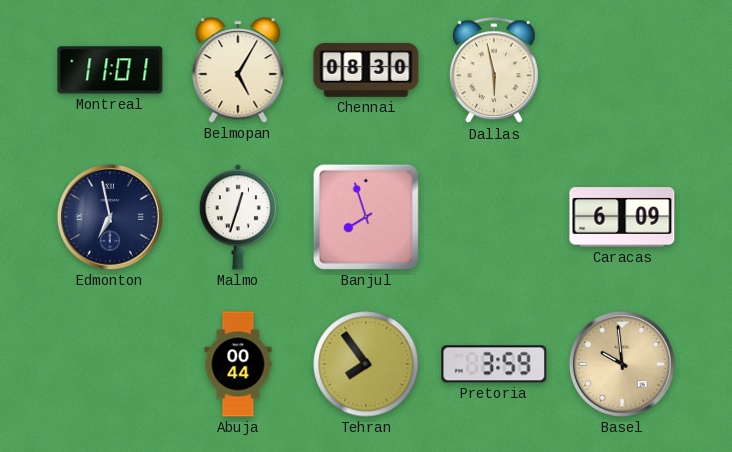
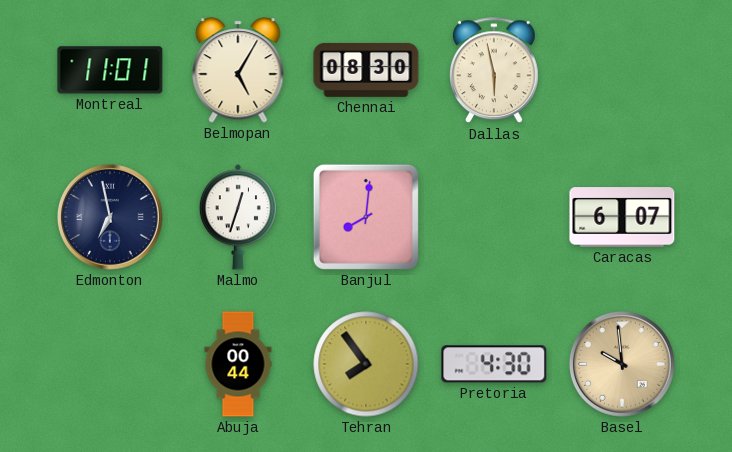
Banjul: 7:57 -> 8:01
Caracas: 6:09 -> 6:07
Pretoria: 3:59 -> 4:30
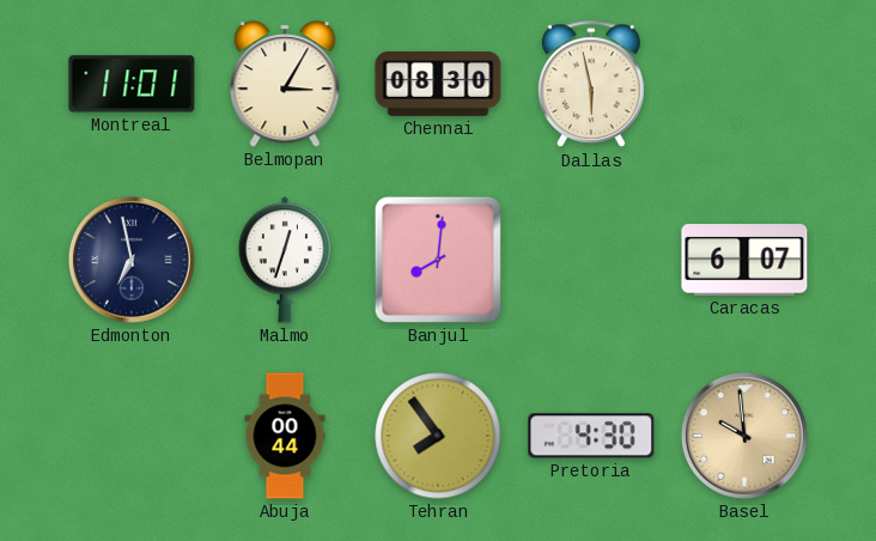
Belmopan: 5:05 -> 3:05
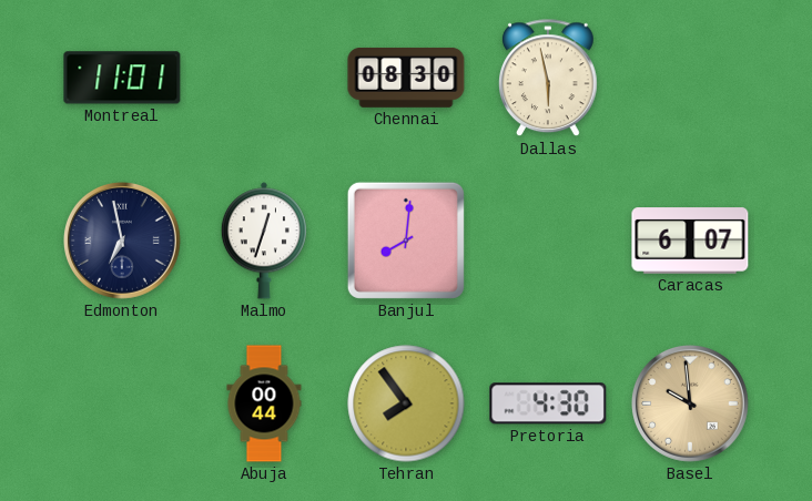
Belmopan: 3:05 -> none
